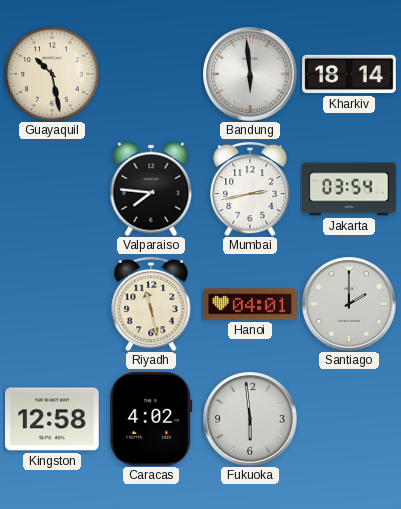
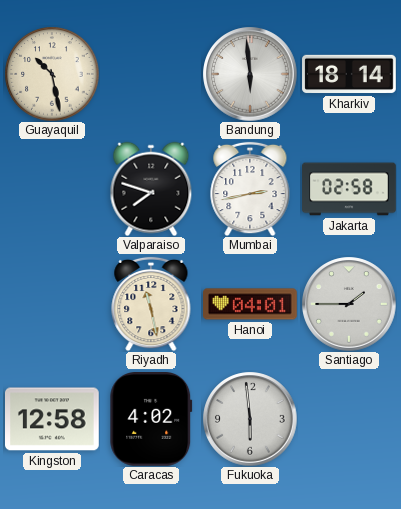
Valparaiso: 7:46 -> 7:48
Jakarta: 03:54 -> 02:58
Santiago: 2:00 -> 1:45
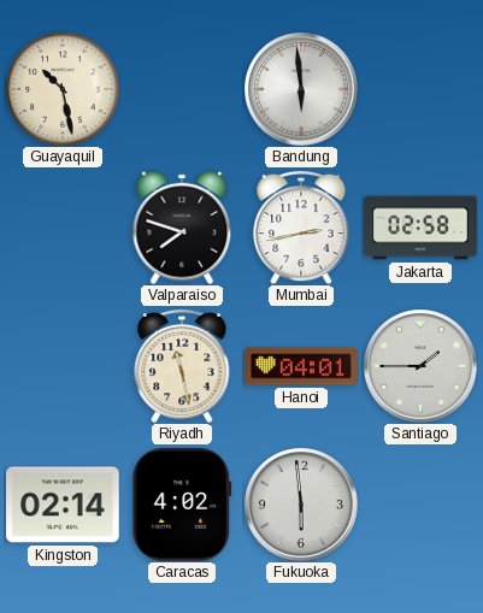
Kharkiv: 18:14 -> none
Kingston: 12:58 -> 02:14
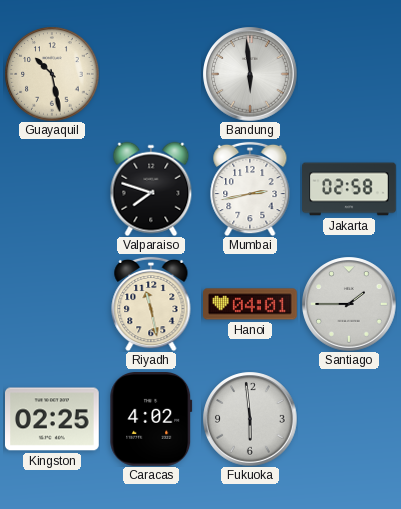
Kingston: 02:14 -> 02:25
